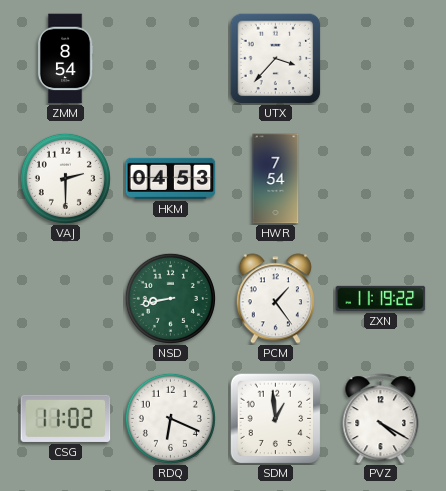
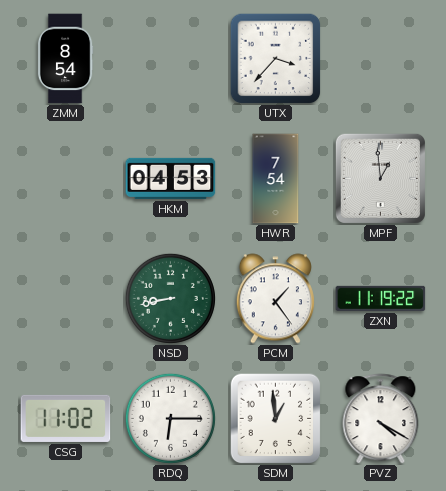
VAJ: 2:30 -> none
MPF: none -> 12:59
RDQ: 6:19 -> 6:15
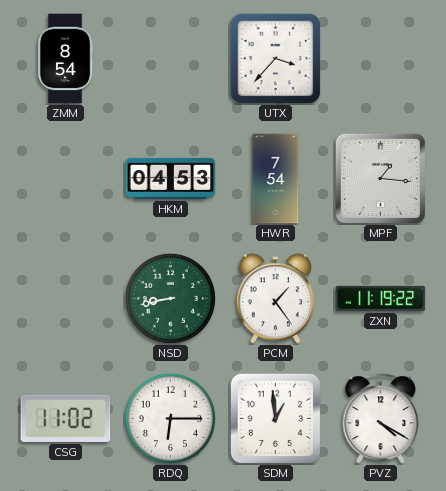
MPF: 12:59 -> 1:16
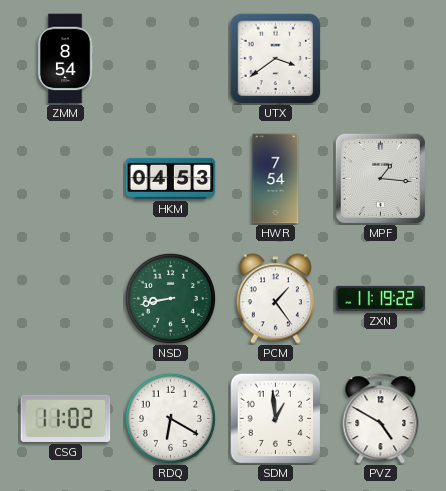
UTX: 3:37 -> 3:39
RDQ: 6:15 -> 6:20
PVZ: 4:20 -> 4:50
